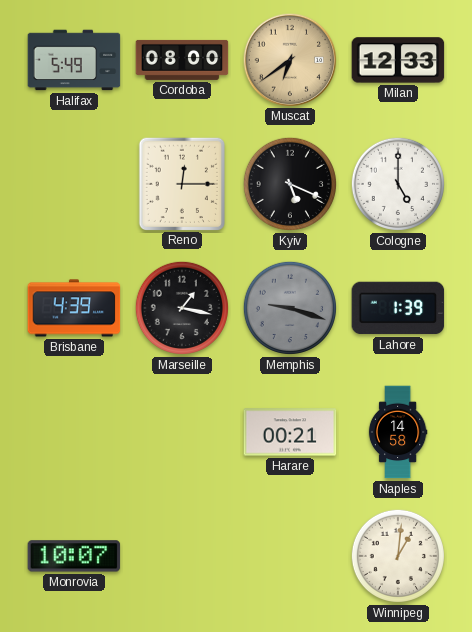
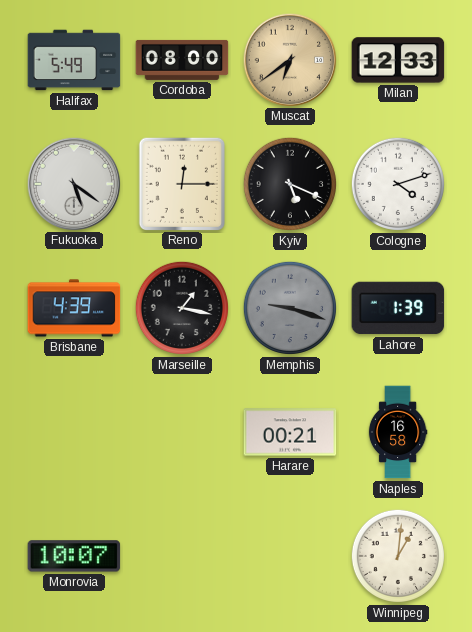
Fukuoka: none -> 5:21
Cologne: 5:00 -> 4:12
Naples: 14:58 -> 16:58
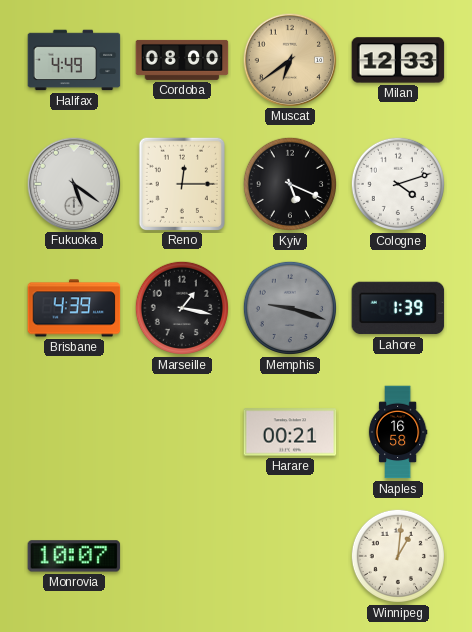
Halifax: 5:49 -> 4:49
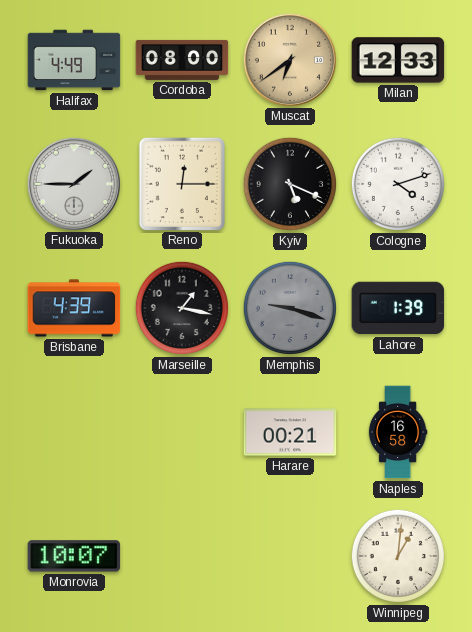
Fukuoka: 5:21 -> 1:45
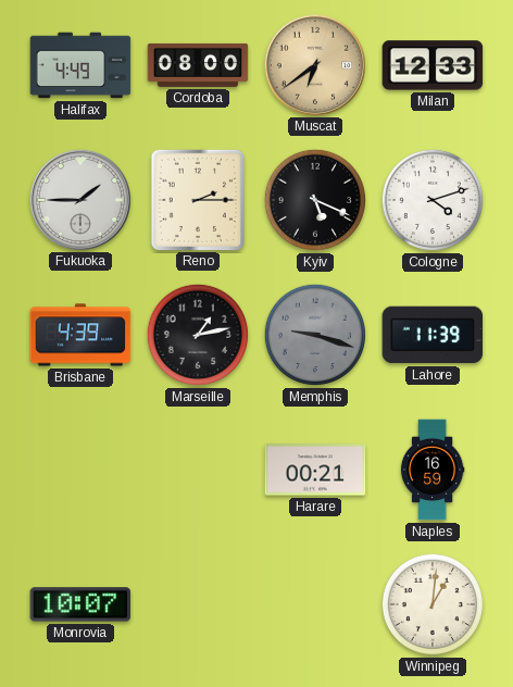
Reno: 12:15 -> 2:15
Marseille: 1:17 -> 1:13
Lahore: 1:39 -> 11:39
Naples: 16:58 -> 16:59
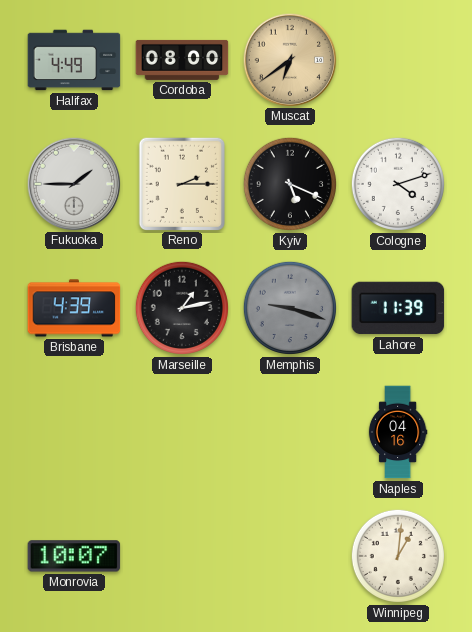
Milan: 12:33 -> none
Harare: 00:21 -> none
Naples: 16:59 -> 04:16
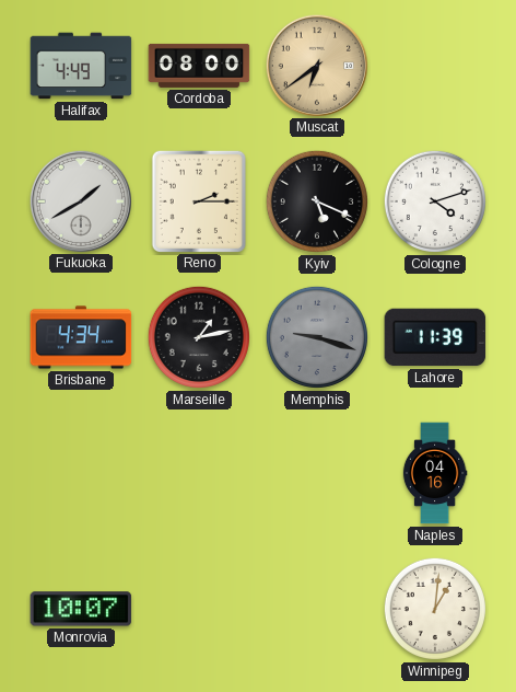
Fukuoka: 1:45 -> 1:40
Brisbane: 4:39 -> 4:34
